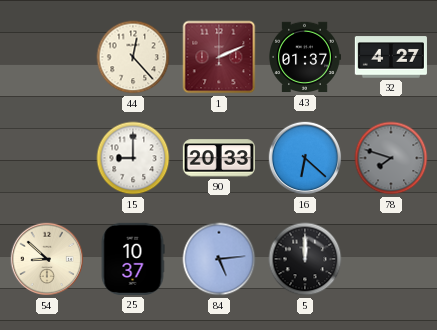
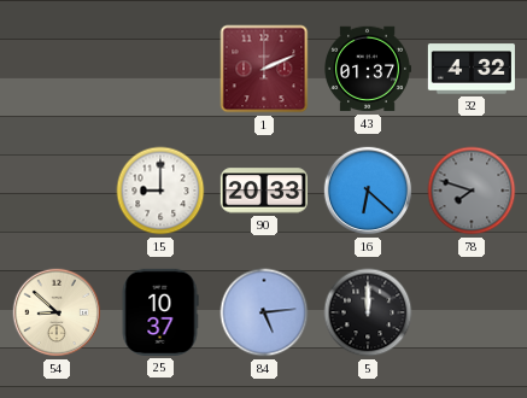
44: 12:23 -> none
32: 4:27 -> 4:32
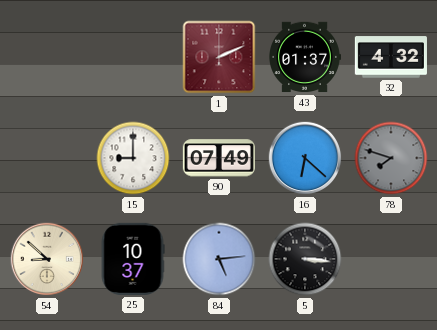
90: 20:33 -> 07:49
5: 12:00 -> 3:16
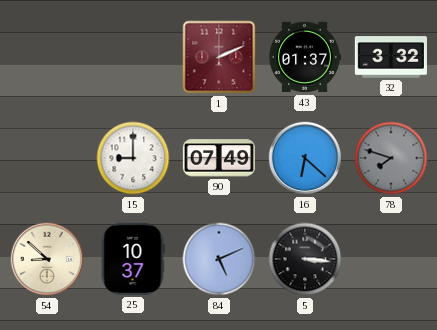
32: 4:32 -> 3:32
84: 5:14 -> 5:11
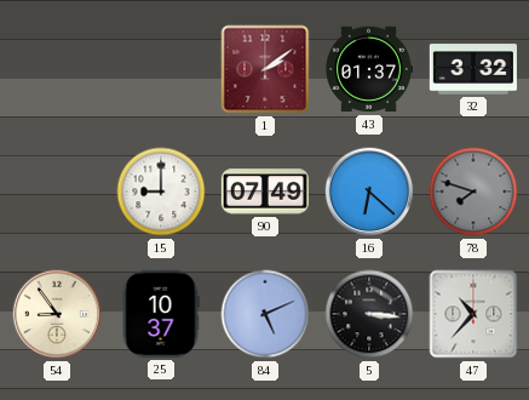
1: 2:11 -> 2:09
54: 8:52 -> 8:54
47: none -> 10:37
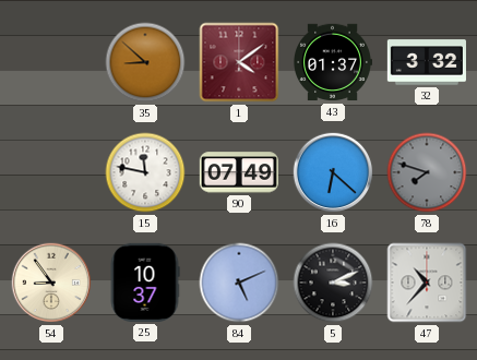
35: none -> 8:52
1: 2:09 -> 4:09
15: 9:00 -> 11:47
5: 3:16 -> 3:11
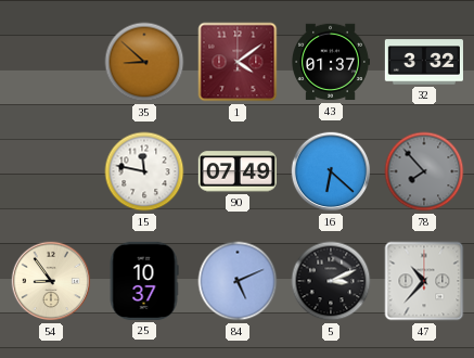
78: 7:48 -> 7:53
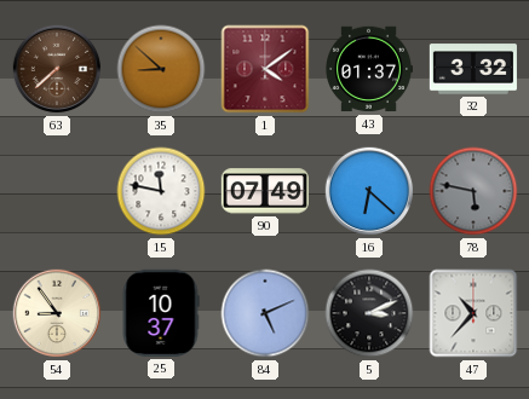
63: none -> 7:38
78: 7:53 -> 5:47
